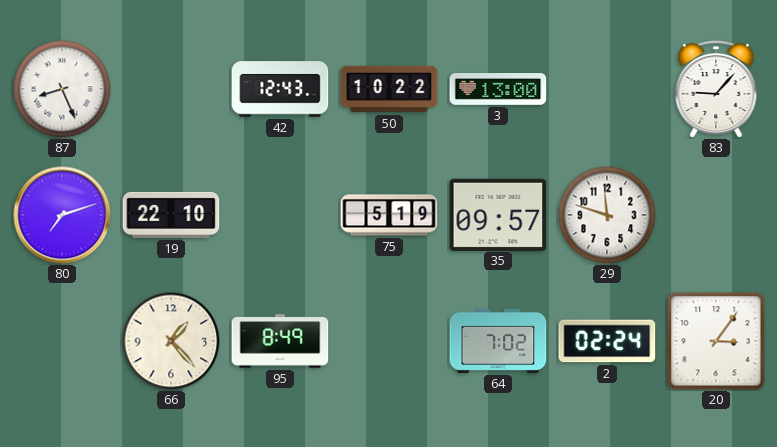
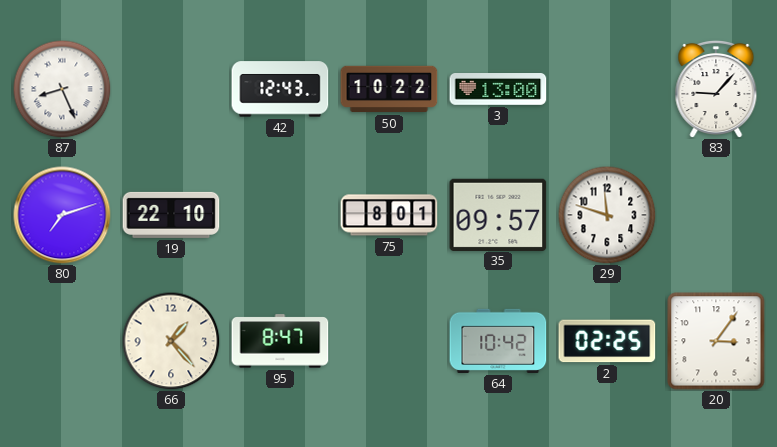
75: 5:19 -> 8:01
95: 8:49 -> 8:47
64: 7:02 -> 10:42
2: 02:24 -> 02:25
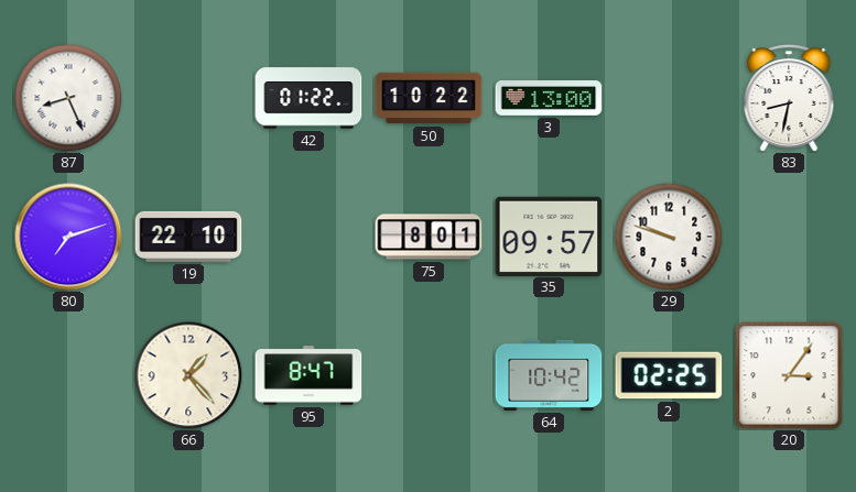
42: 12:43 -> 01:22
83: 9:07 -> 8:32
29: 11:48 -> 9:48
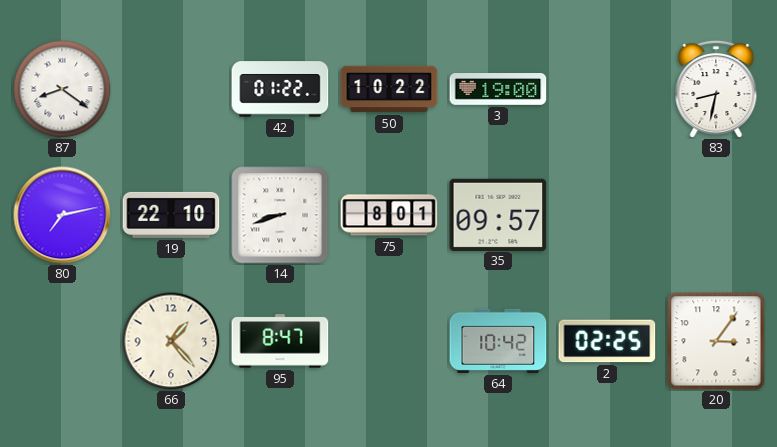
87: 8:26 -> 8:21
3: 13:00 -> 19:00
80: 7:12 -> 7:13
14: none -> 8:42
29: 9:48 -> none
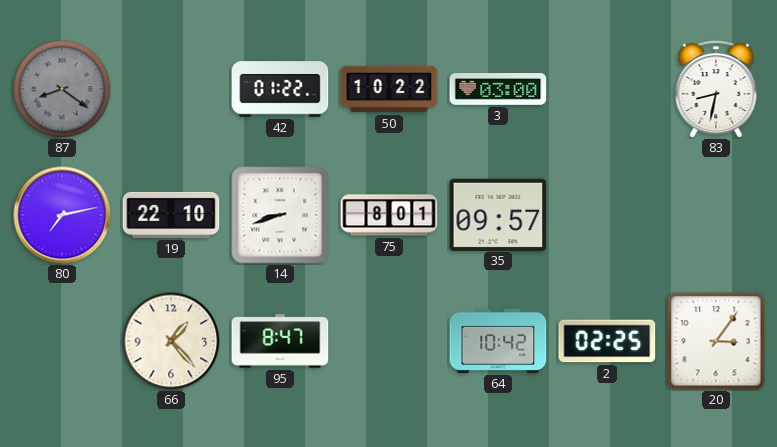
87 dial: white -> grey
3: 19:00 -> 03:00
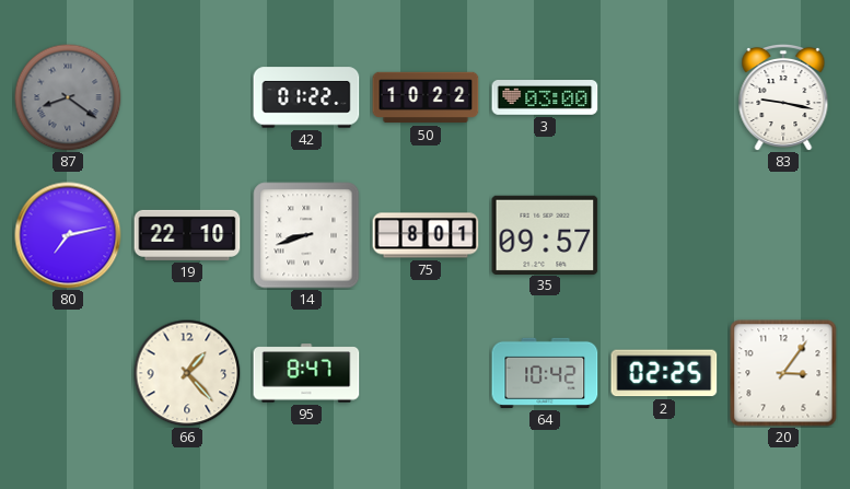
83: 8:32 -> 9:17
